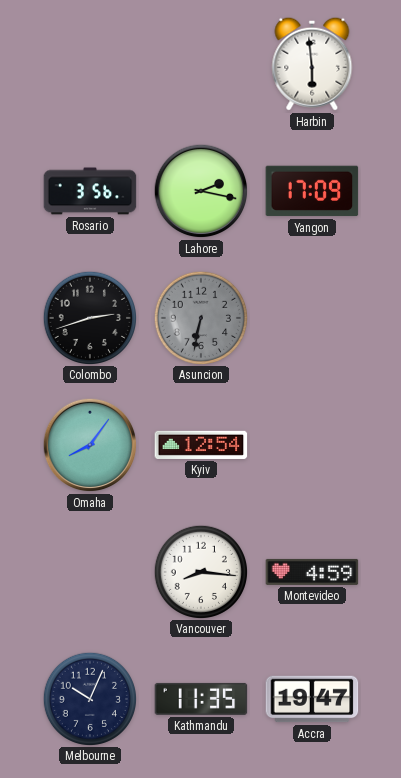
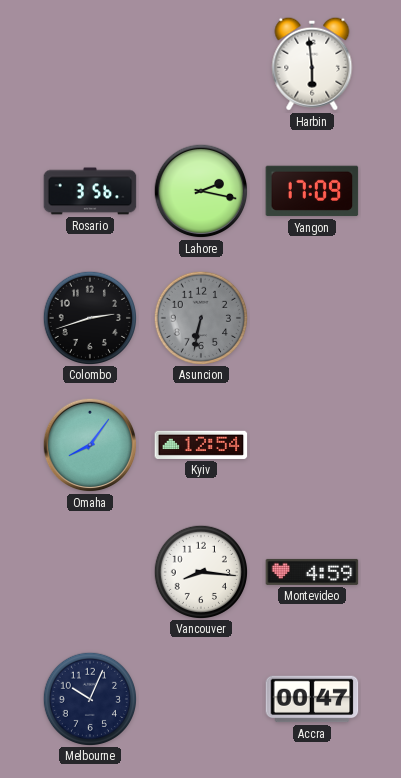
Kathmandu: 11:35 -> none
Accra: 19:47 -> 00:47
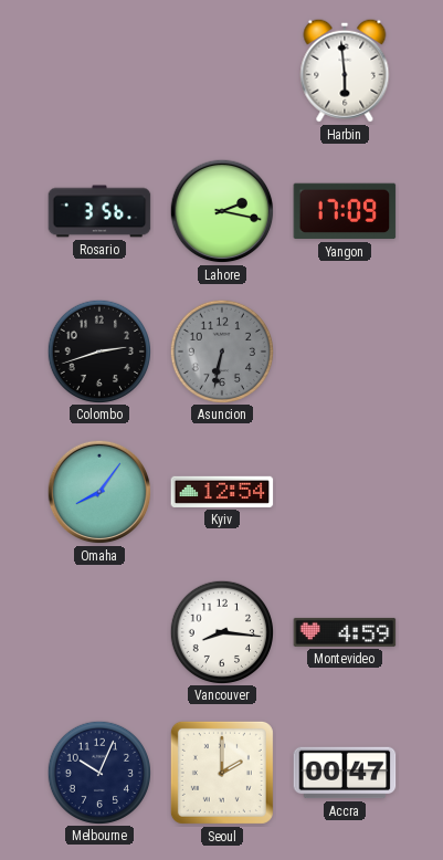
Seoul: none -> 2:00
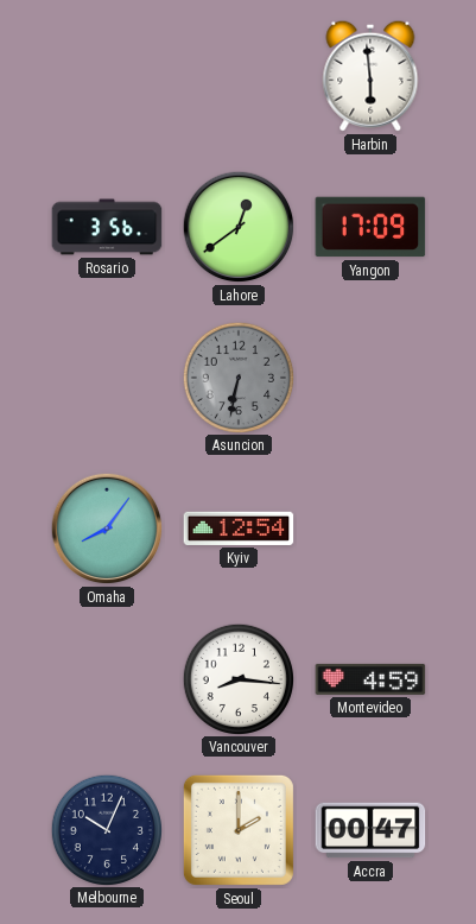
Lahore: 2:17 -> 12:39
Colombo: 2:42 -> none
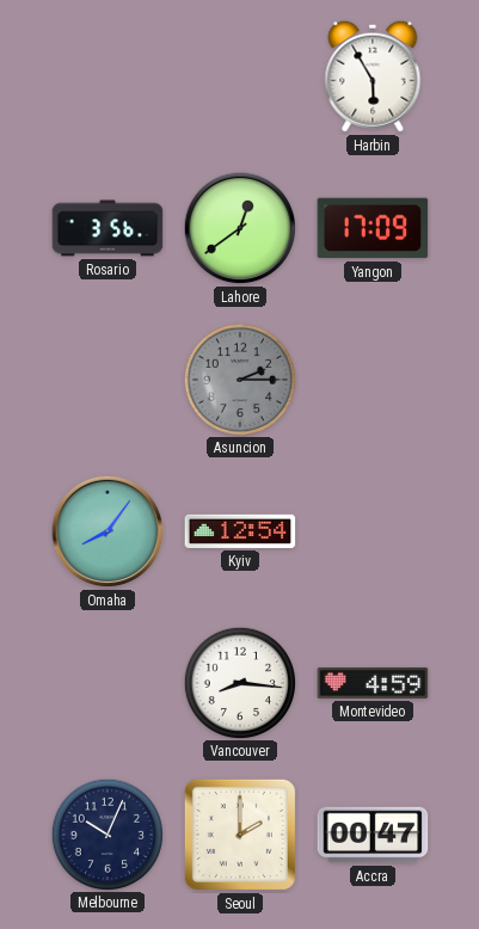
Harbin: 5:59 -> 5:55
Asuncion: 6:32 -> 2:15
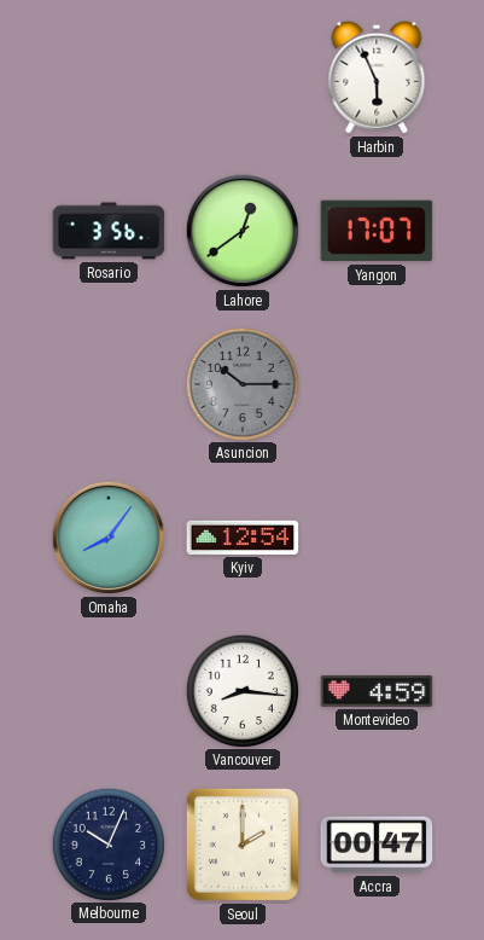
Harbin: 5:55 -> 5:56
Yangon: 17:09 -> 17:07
Asuncion: 2:15 -> 10:15
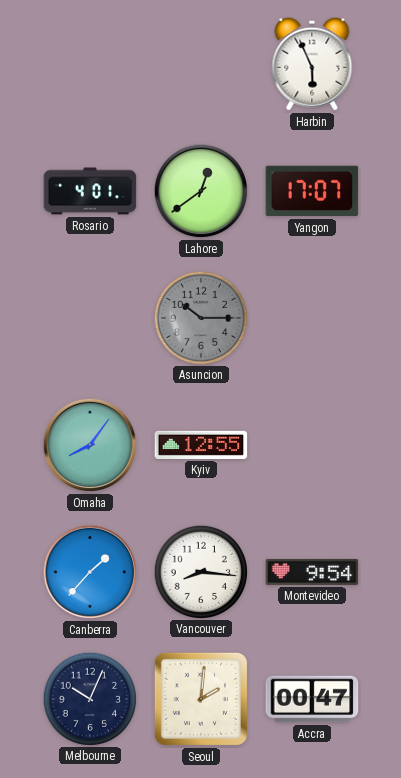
Rosario: 3:56 -> 4:01
Kyiv: 12:54 -> 12:55
Canberra: none -> 1:37
Montevideo: 4:59 -> 9:54
Seoul: 2:00 -> 2:01
